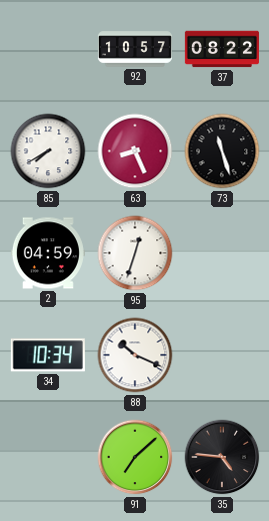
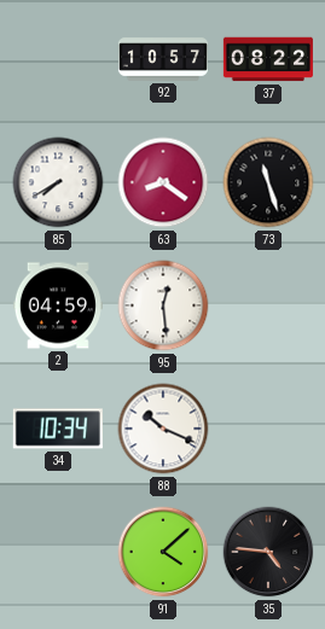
63: 8:26 -> 8:21
95: 12:33 -> 12:29
91: 7:08 -> 4:08
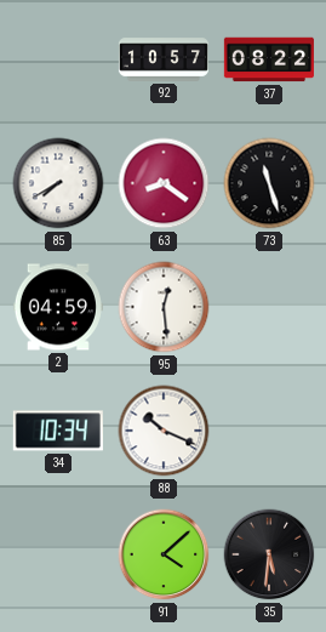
35: 4:46 -> 5:31
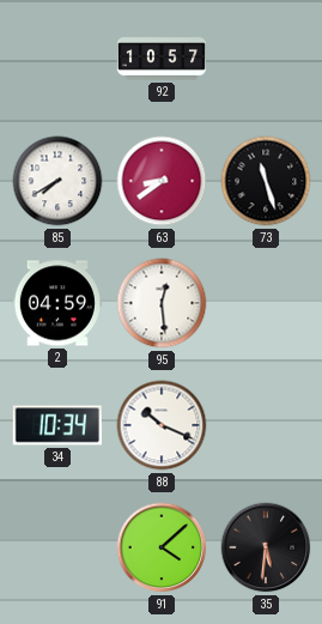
37: 08:22 -> none
63: 8:21 -> 8:39
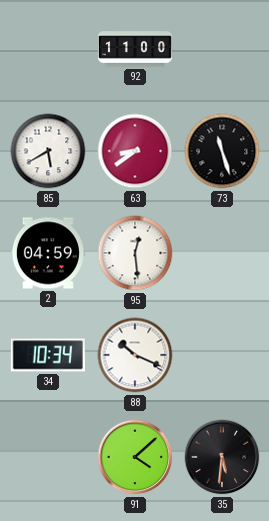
92: 10:57 -> 11:00
85: 7:40 -> 5:40
